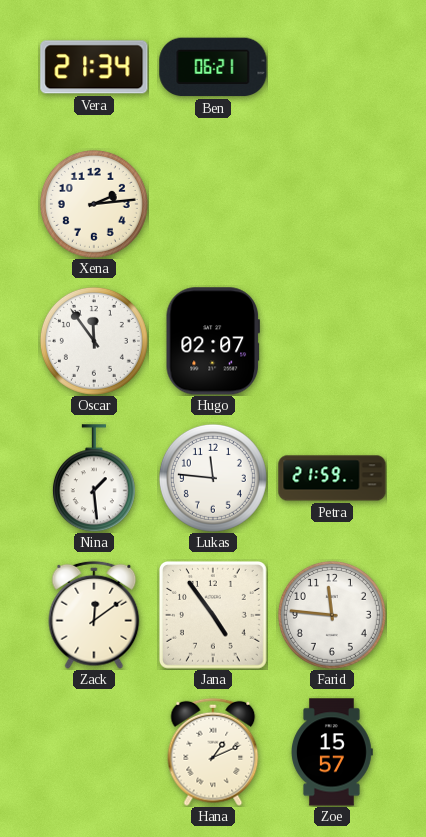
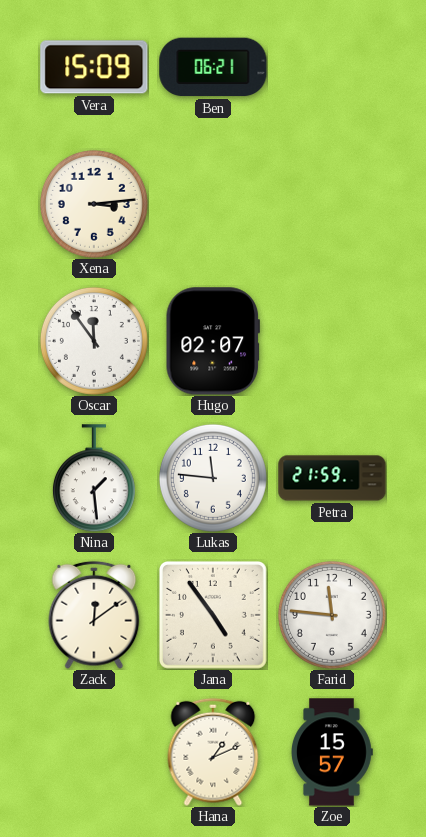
Vera: 21:34 -> 15:09
Xena: 2:14 -> 3:14
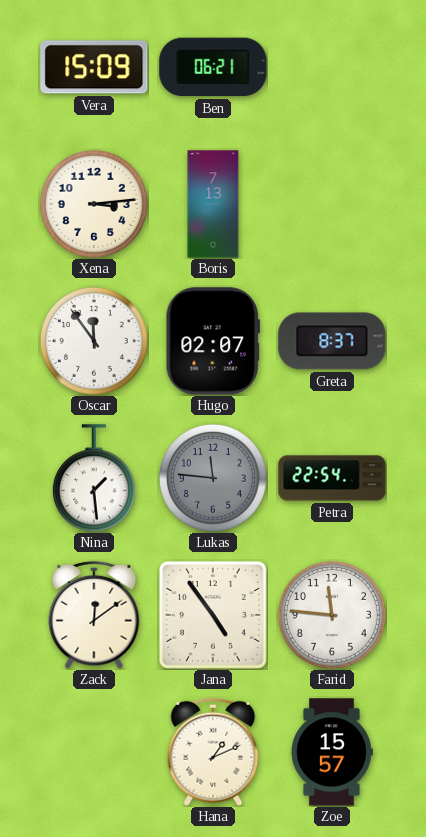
Boris: none -> 7:13
Greta: none -> 8:37
Lukas dial: white -> grey
Petra: 21:59 -> 22:54
